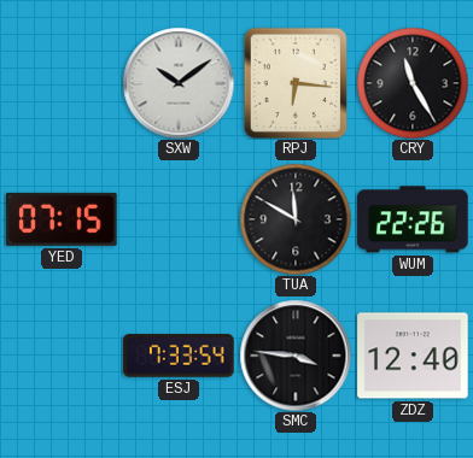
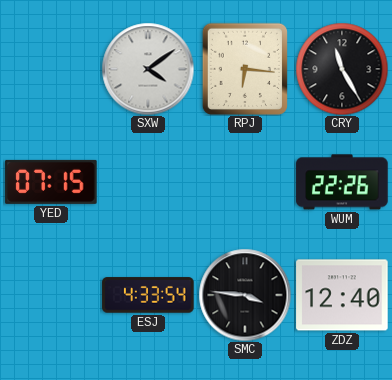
SXW: 10:09 -> 4:09
TUA: 11:50 -> none
ESJ: 7:33 -> 4:33
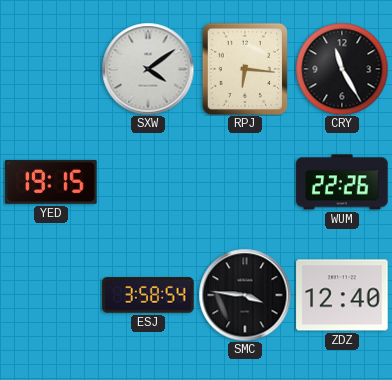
YED: 07:15 -> 19:15
ESJ: 4:33 -> 3:58
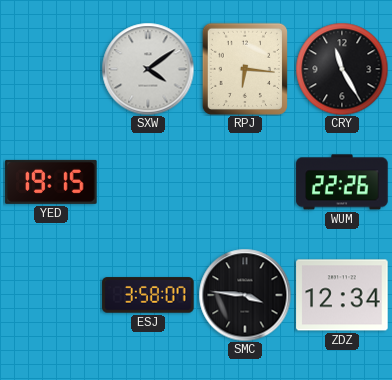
ESJ: 3:58:54 -> 3:58:07
ZDZ: 12:40 -> 12:34
